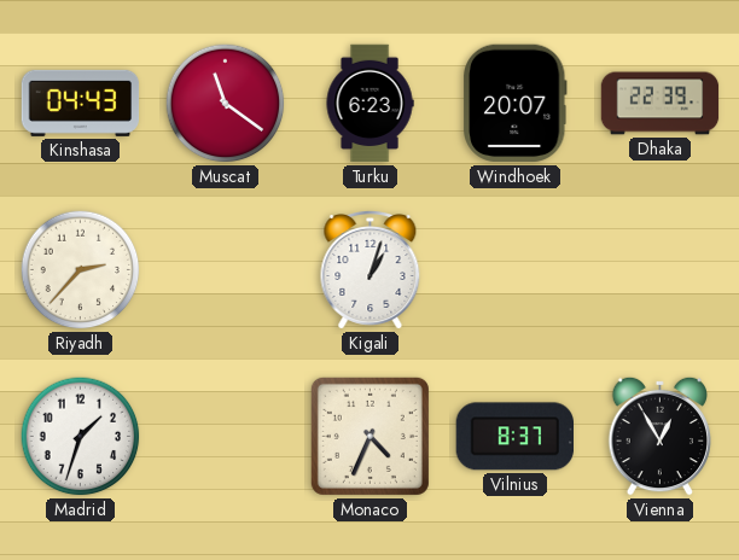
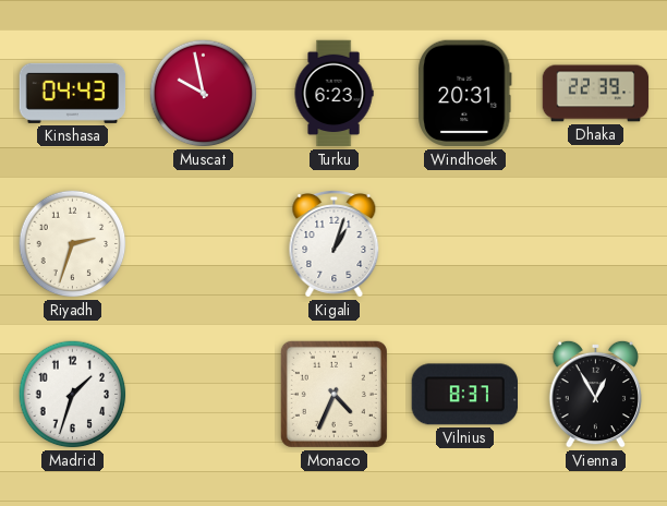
Muscat: 11:21 -> 9:58
Windhoek: 20:07 -> 20:31
Riyadh: 2:37 -> 2:33
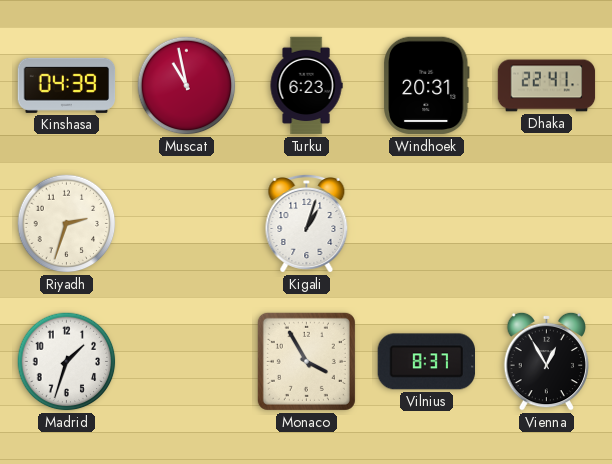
Kinshasa: 04:43 -> 04:39
Muscat: 9:58 -> 10:58
Dhaka: 22:39 -> 22:41
Monaco: 4:34 -> 3:55
